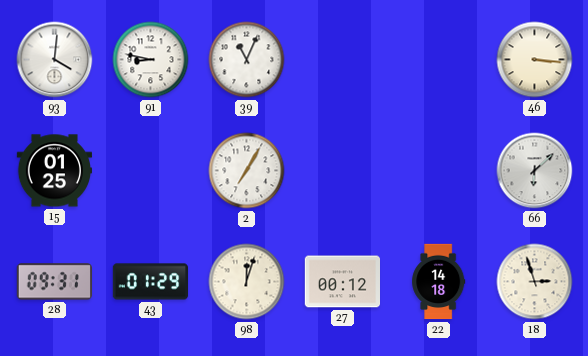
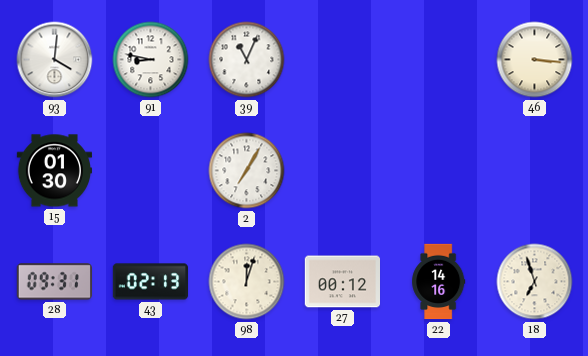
15: 01:25 -> 01:30
66: 6:08 -> none
43: 01:29 -> 02:13
22: 14:18 -> 14:16
18: 2:57 -> 6:57
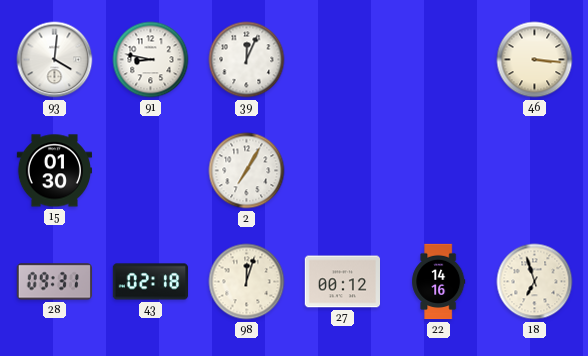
39: 11:04 -> 12:04
43: 02:13 -> 02:18
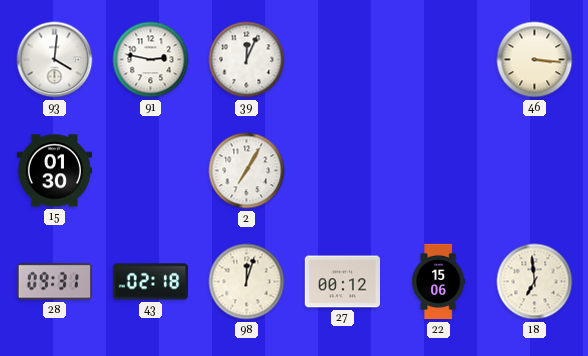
91: 8:47 -> 2:47
22: 14:16 -> 15:06
18: 6:57 -> 6:59
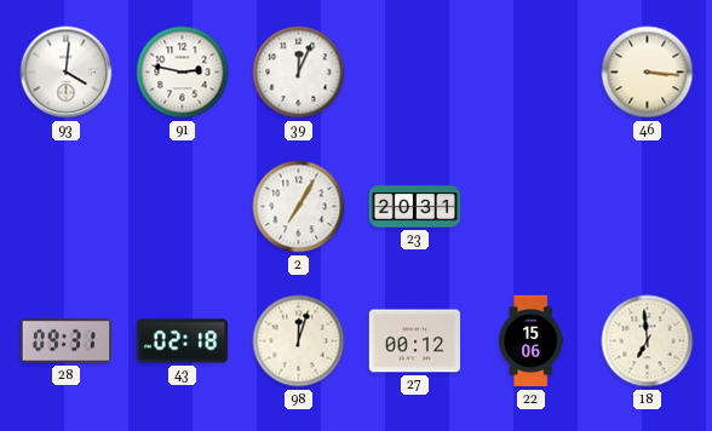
15: 01:30 -> none
23: none -> 20:31
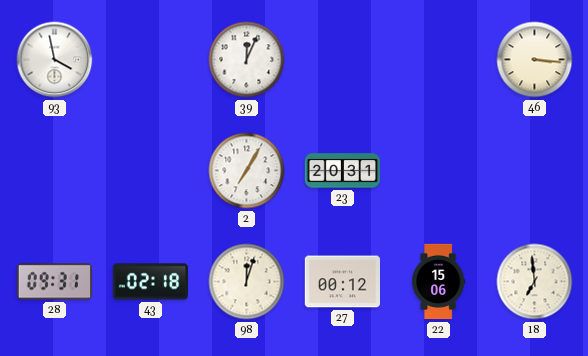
93: 4:01 -> 3:58
91: 2:47 -> none
